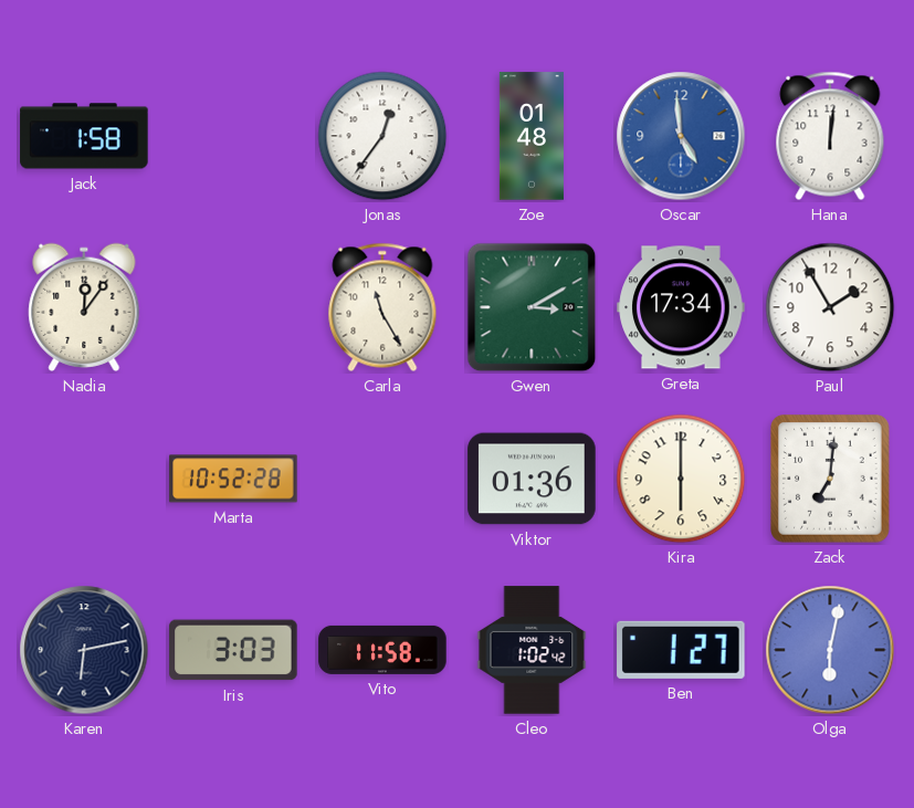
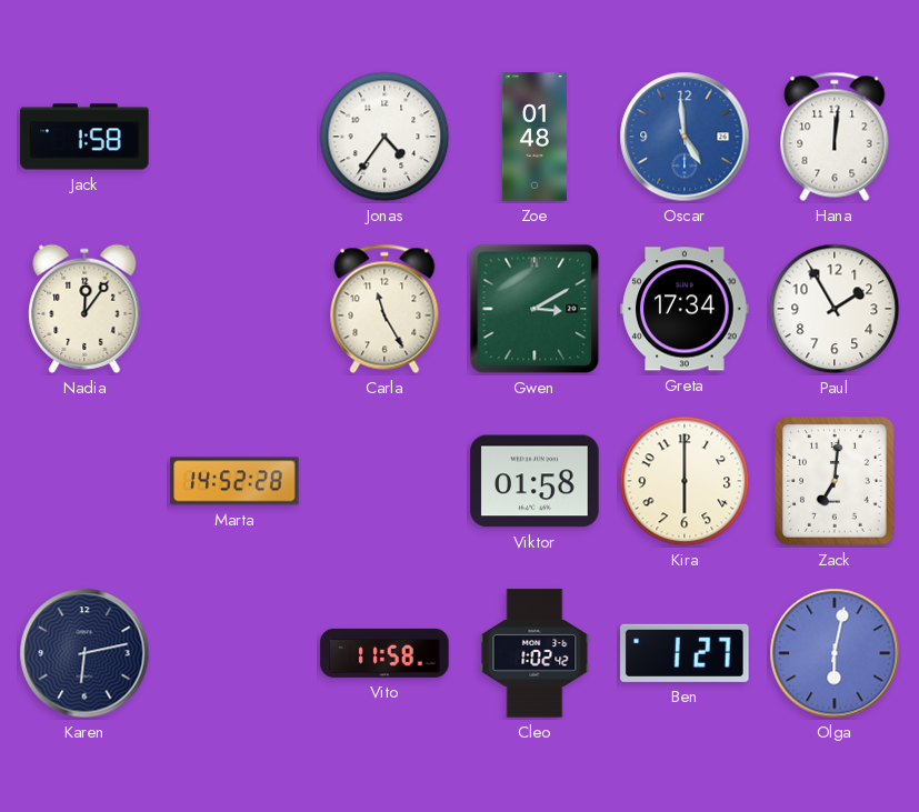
Jonas: 12:36 -> 4:36
Marta: 10:52 -> 14:52
Viktor: 01:36 -> 01:58
Iris: 3:03 -> none
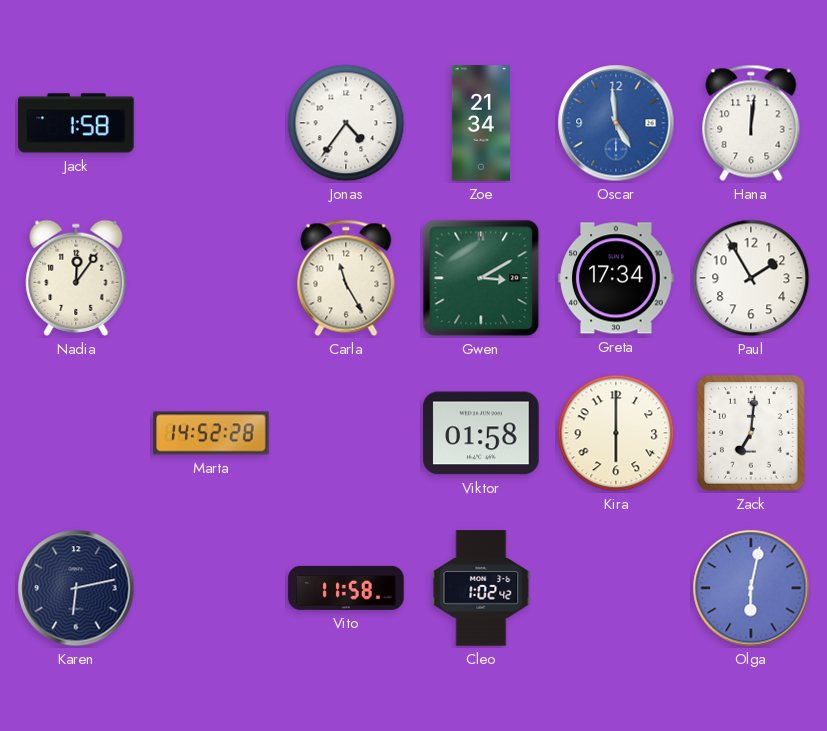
Zoe: 01:48 -> 21:34
Ben: 1:27 -> none
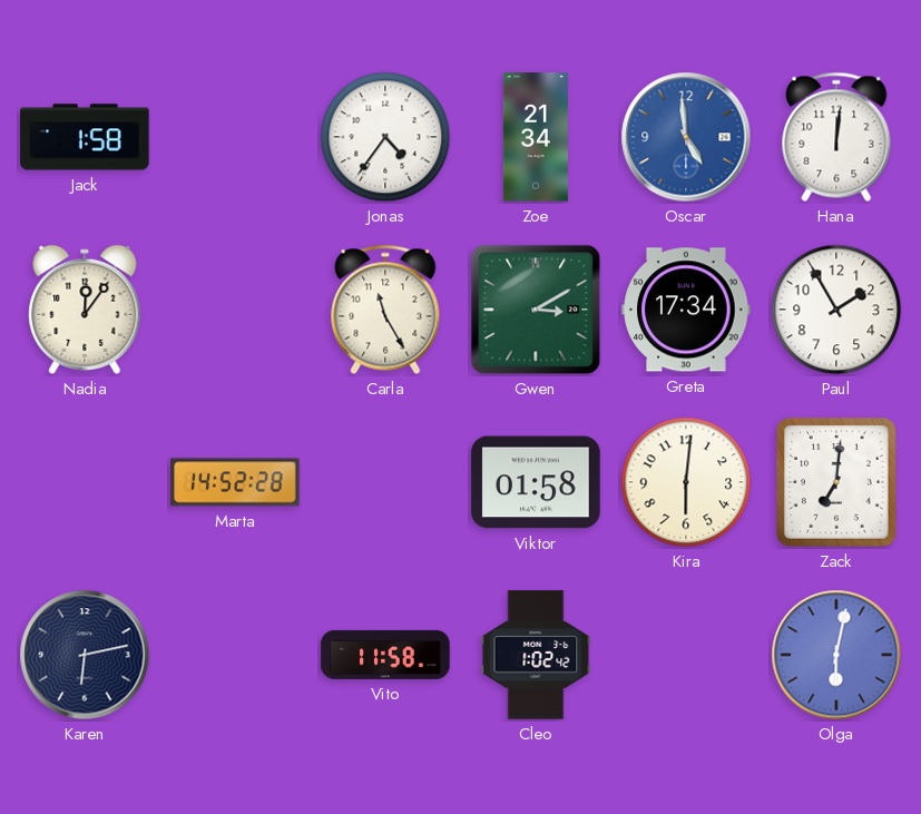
Kira: 6:00 -> 6:01
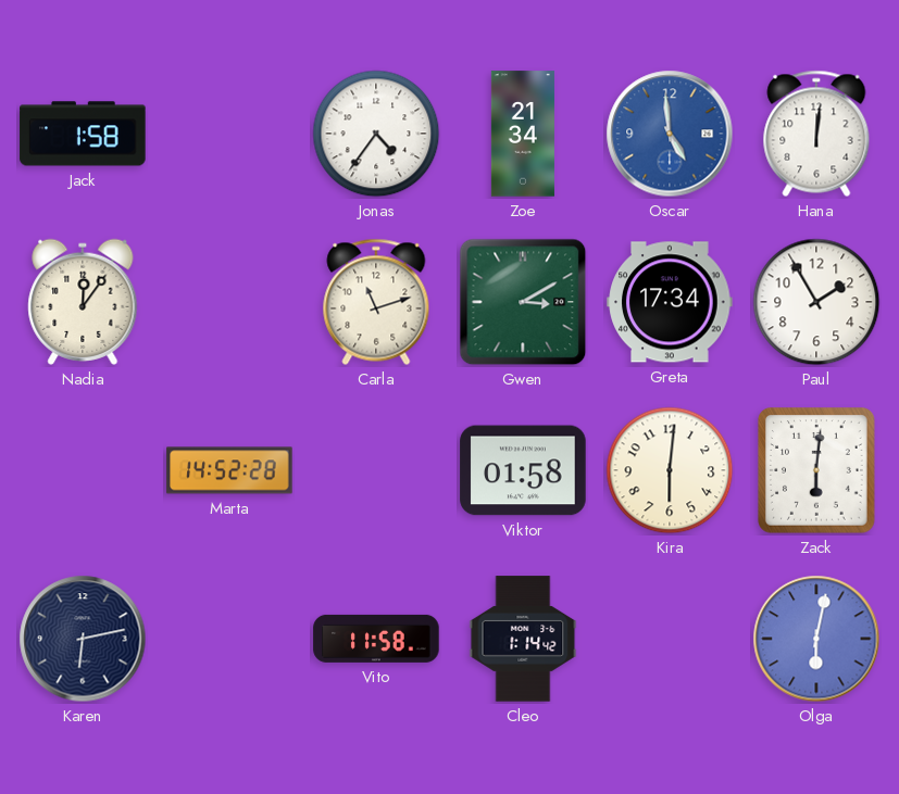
Carla: 11:25 -> 11:12
Zack: 7:01 -> 6:01
Cleo: 1:02 -> 1:14
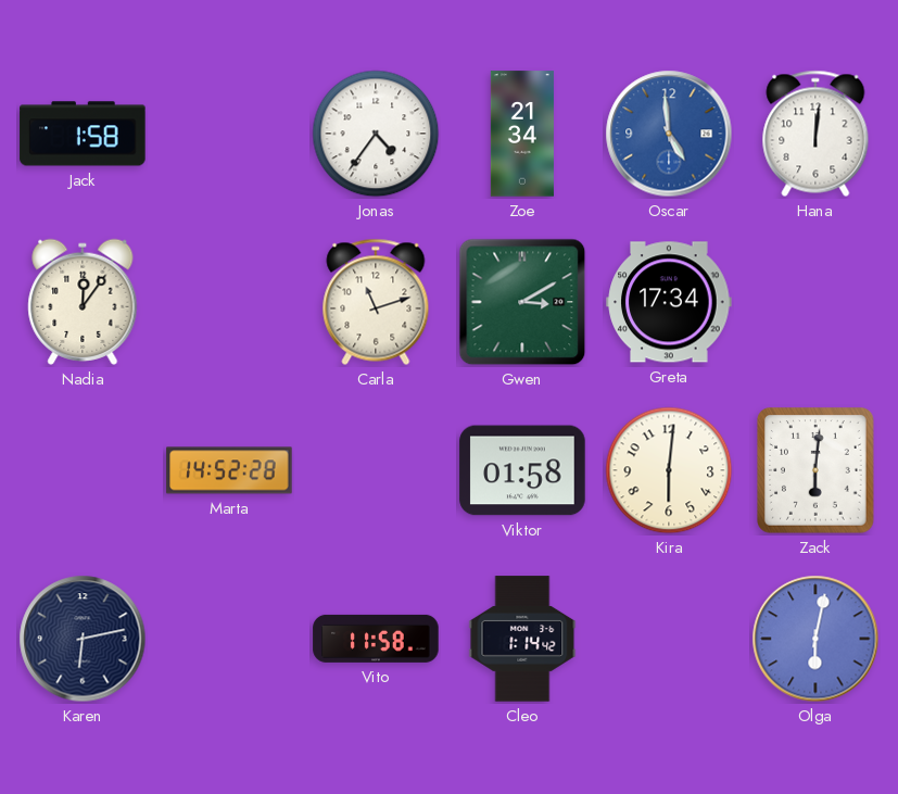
Paul: 1:55 -> none
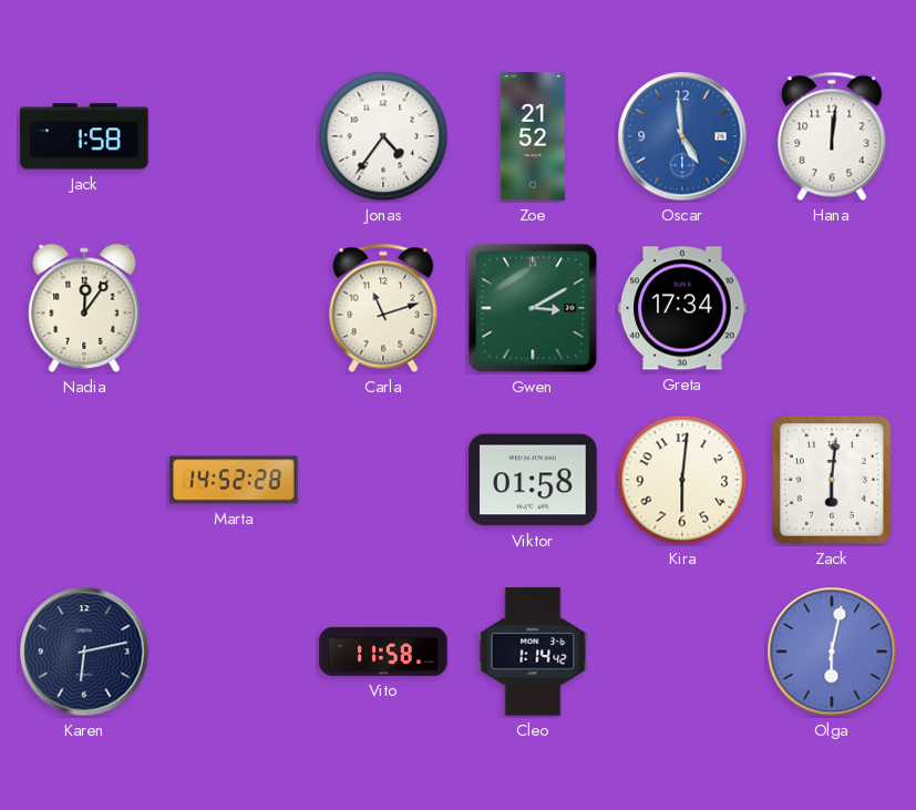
Zoe: 21:34 -> 21:52
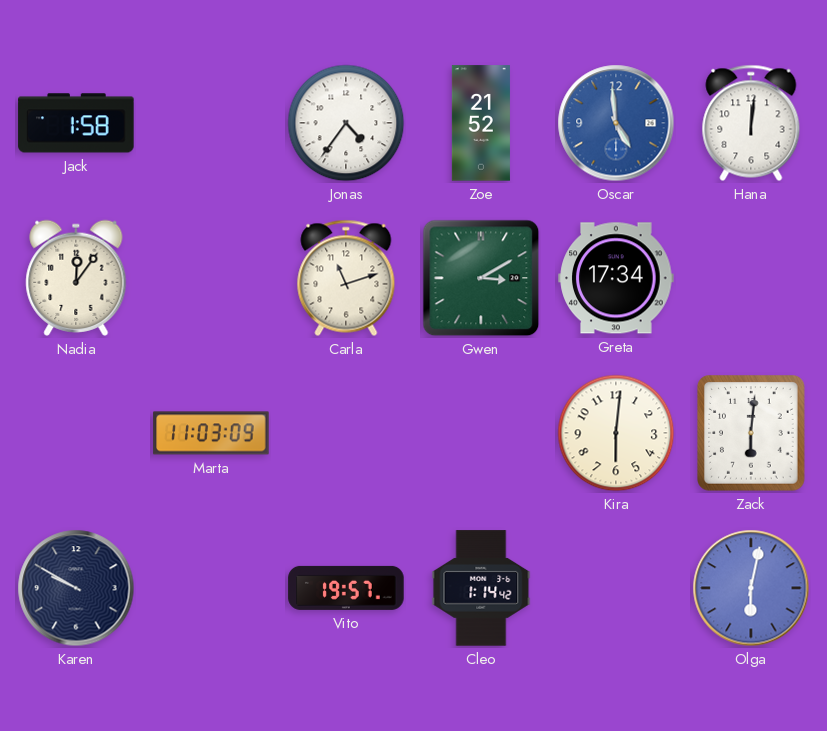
Marta: 14:52 -> 11:03
Viktor: 01:58 -> none
Karen: 6:13 -> 9:50
Vito: 11:58 -> 19:57
